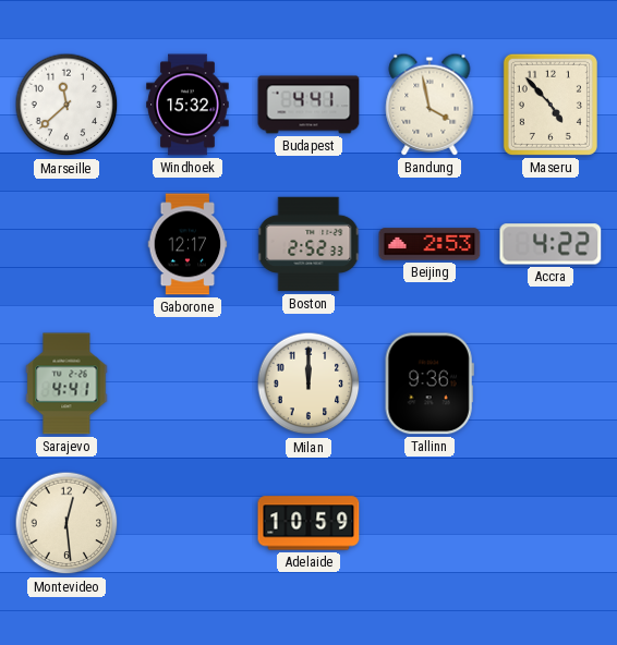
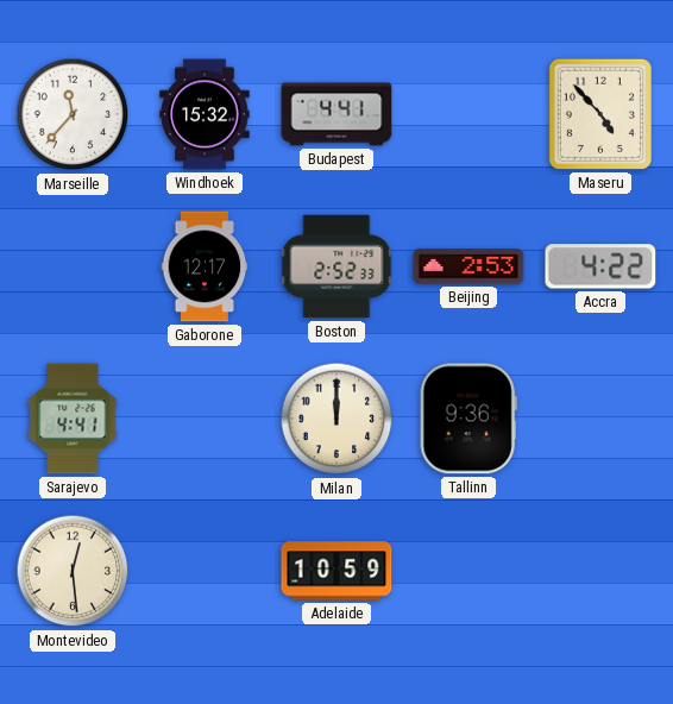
Marseille: 11:38 -> 11:37
Bandung: 3:58 -> none
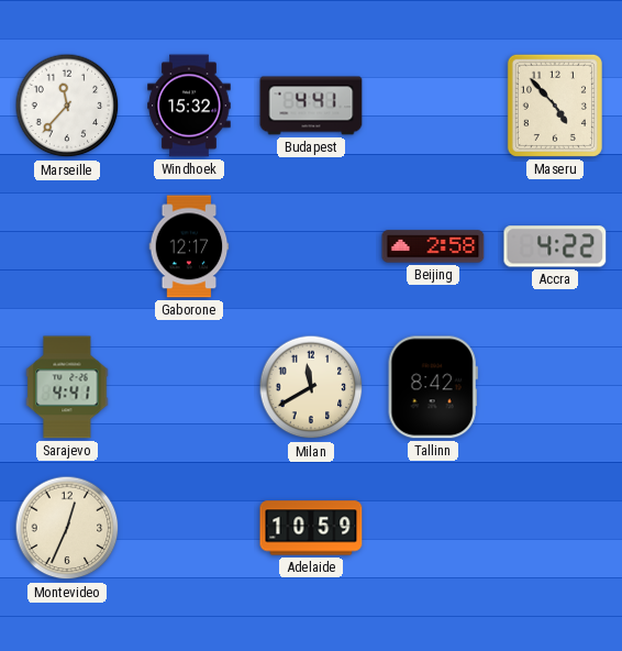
Boston: 2:52 -> none
Beijing: 2:53 -> 2:58
Milan: 12:00 -> 11:40
Tallinn: 9:36 -> 8:42
Montevideo: 12:29 -> 12:34
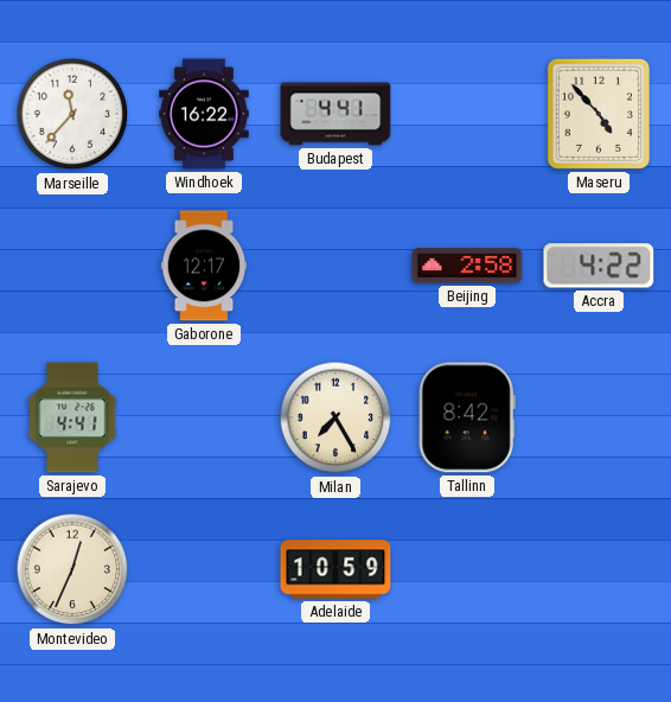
Windhoek: 15:32 -> 16:22
Milan: 11:40 -> 7:25
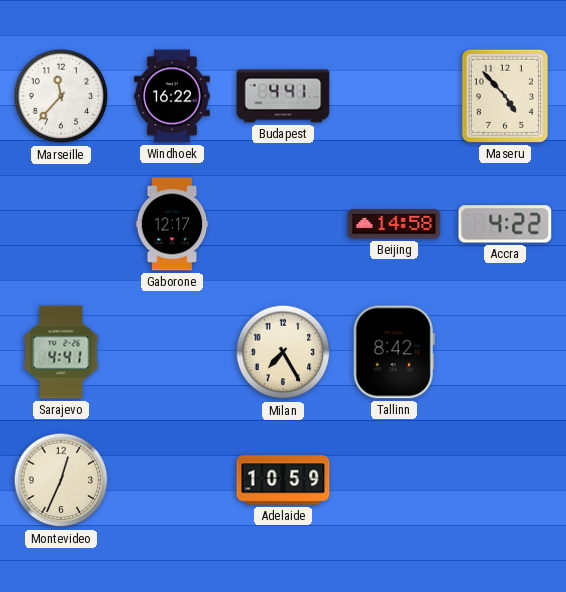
Beijing: 2:58 -> 14:58
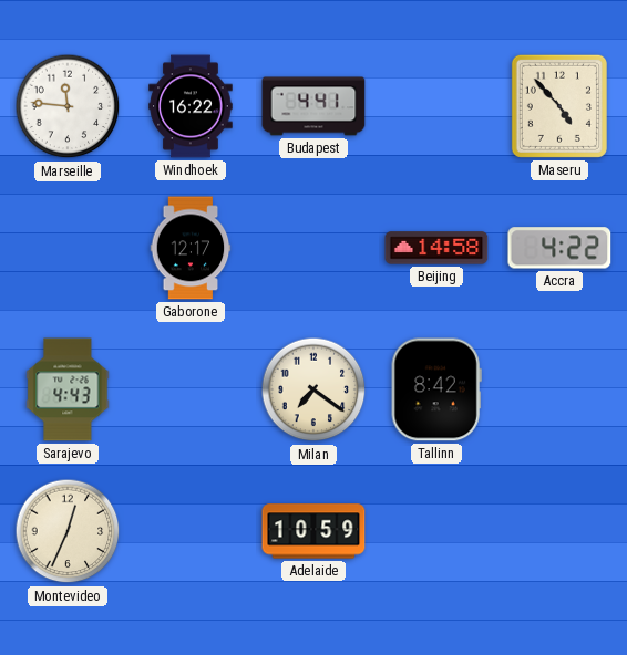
Marseille: 11:37 -> 11:46
Sarajevo: 4:41 -> 4:43
Milan: 7:25 -> 7:21
